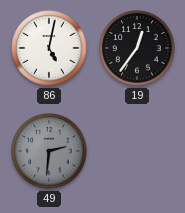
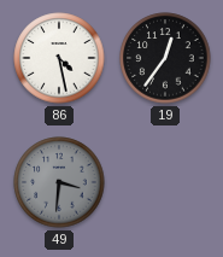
86: 5:02 -> 4:28
49: 2:31 -> 3:31
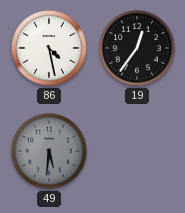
49: 3:31 -> 5:31
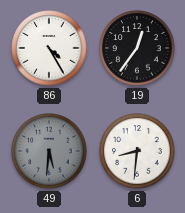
86: 4:28 -> 4:25
6: none -> 8:31
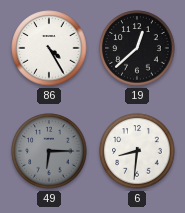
19: 12:36 -> 12:38
49: 5:31 -> 6:15
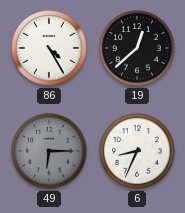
6: 8:31 -> 8:34
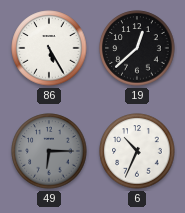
86: 4:25 -> 5:25
6: 8:34 -> 10:34
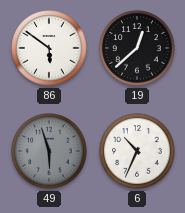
86: 5:25 -> 5:51
49: 6:15 -> 5:57
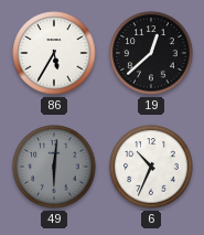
86: 5:51 -> 5:35
49: 5:57 -> 6:01
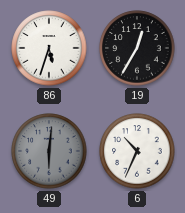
86: 5:35 -> 5:33
19: 12:38 -> 12:35
